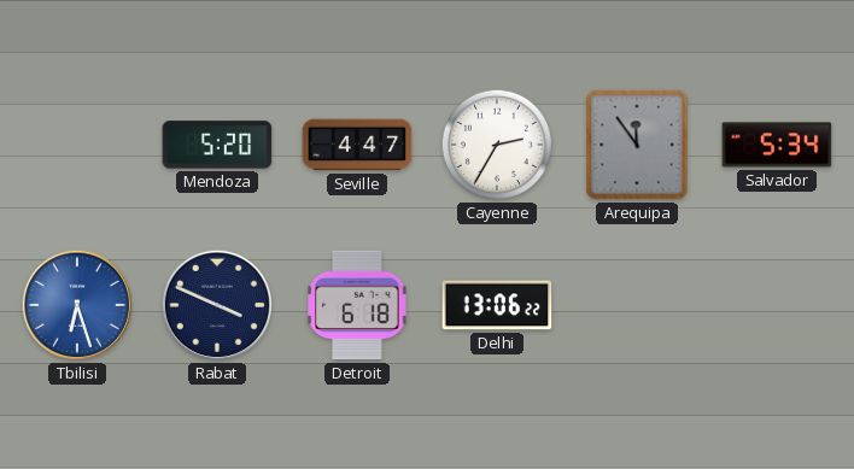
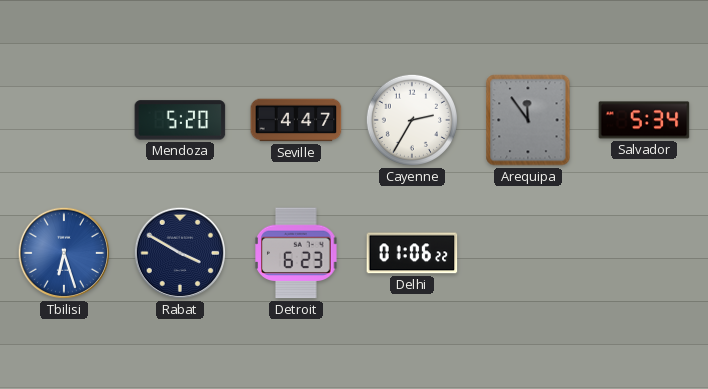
Rabat: 3:49 -> 3:50
Detroit: 6:18 -> 6:23
Delhi: 13:06 -> 01:06
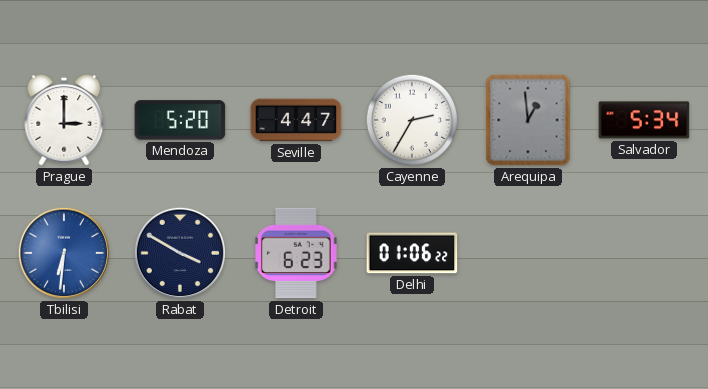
Prague: none -> 3:00
Arequipa: 11:54 -> 12:59
Tbilisi: 6:27 -> 6:31
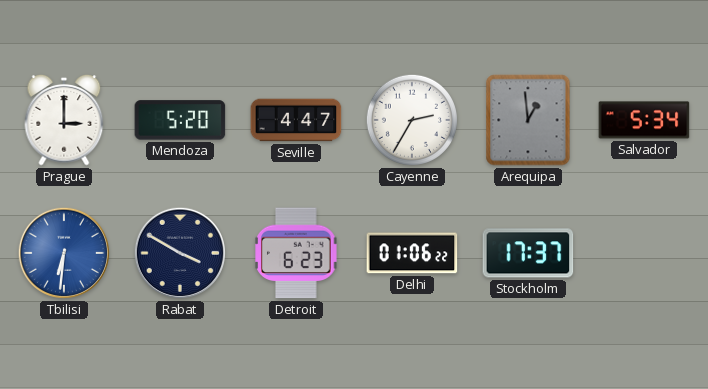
Stockholm: none -> 17:37
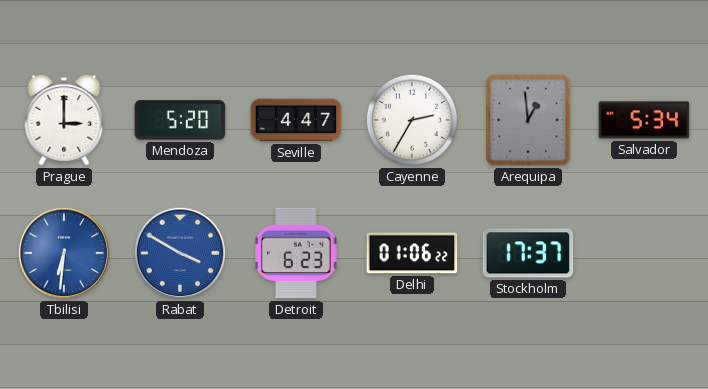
Rabat dial: navy -> blue
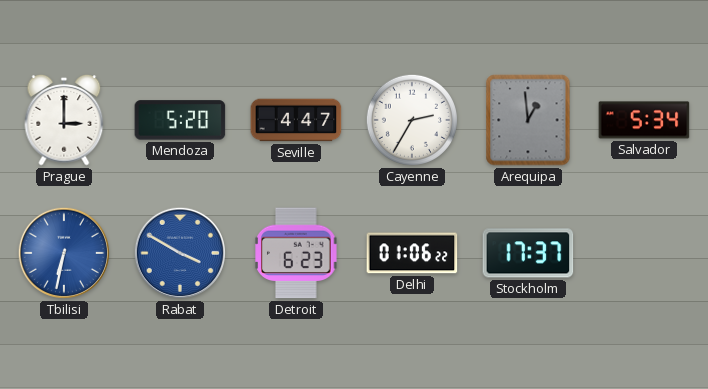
Tbilisi: 6:31 -> 6:32
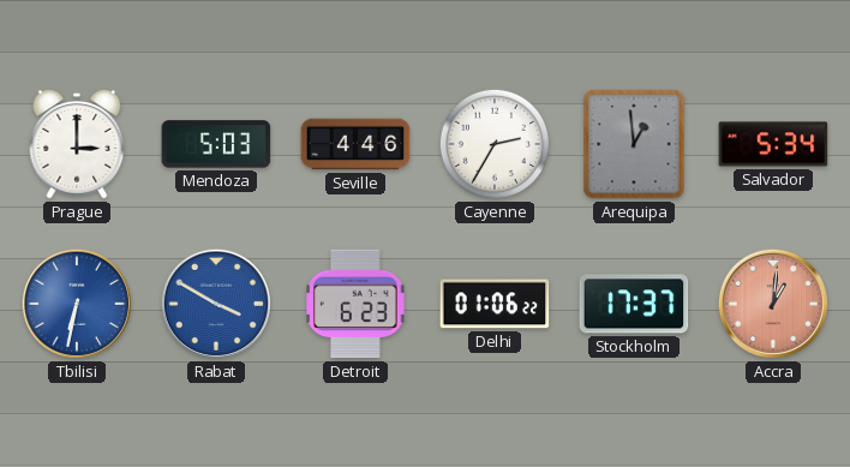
Mendoza: 5:20 -> 5:03
Seville: 4:47 -> 4:46
Accra: none -> 1:01
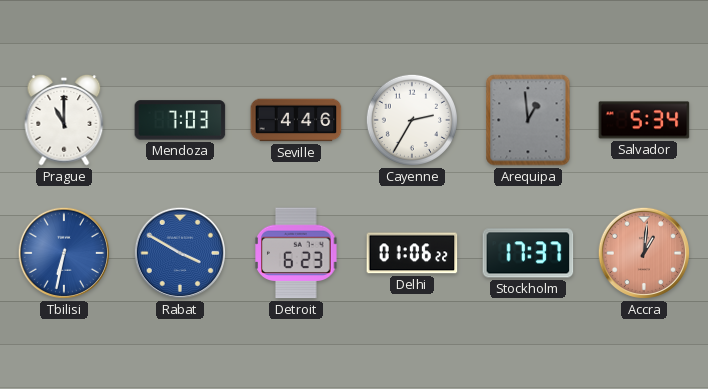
Prague: 3:00 -> 11:00
Mendoza: 5:03 -> 7:03
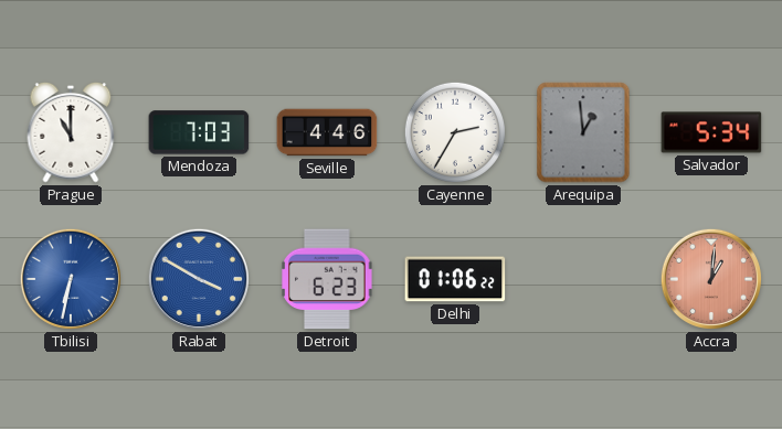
Stockholm: 17:37 -> none
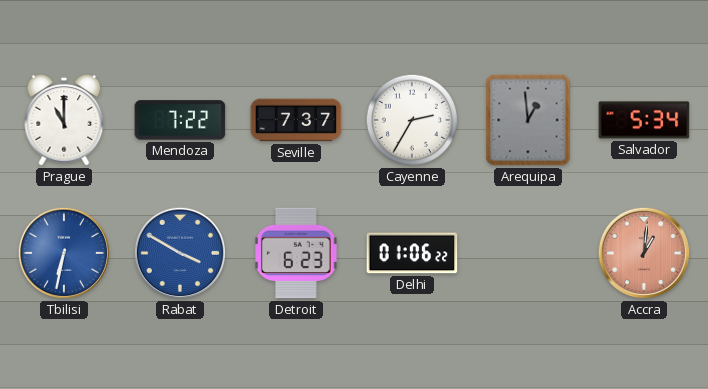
Mendoza: 7:03 -> 7:22
Seville: 4:46 -> 7:37
